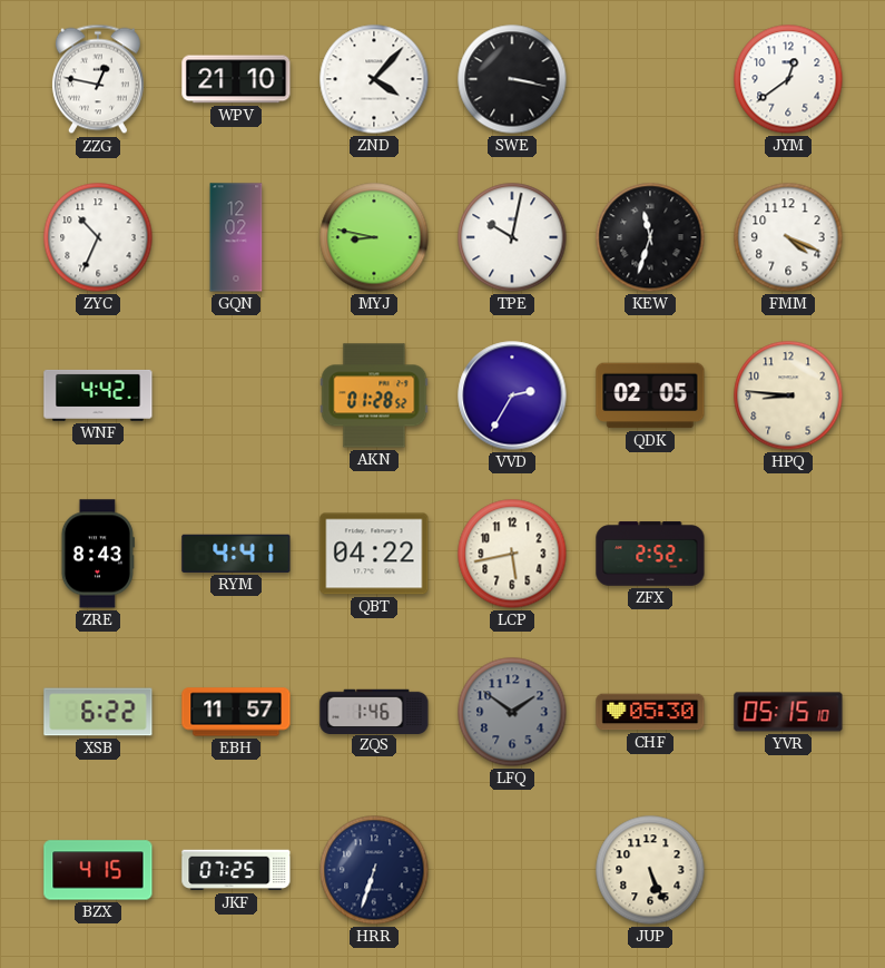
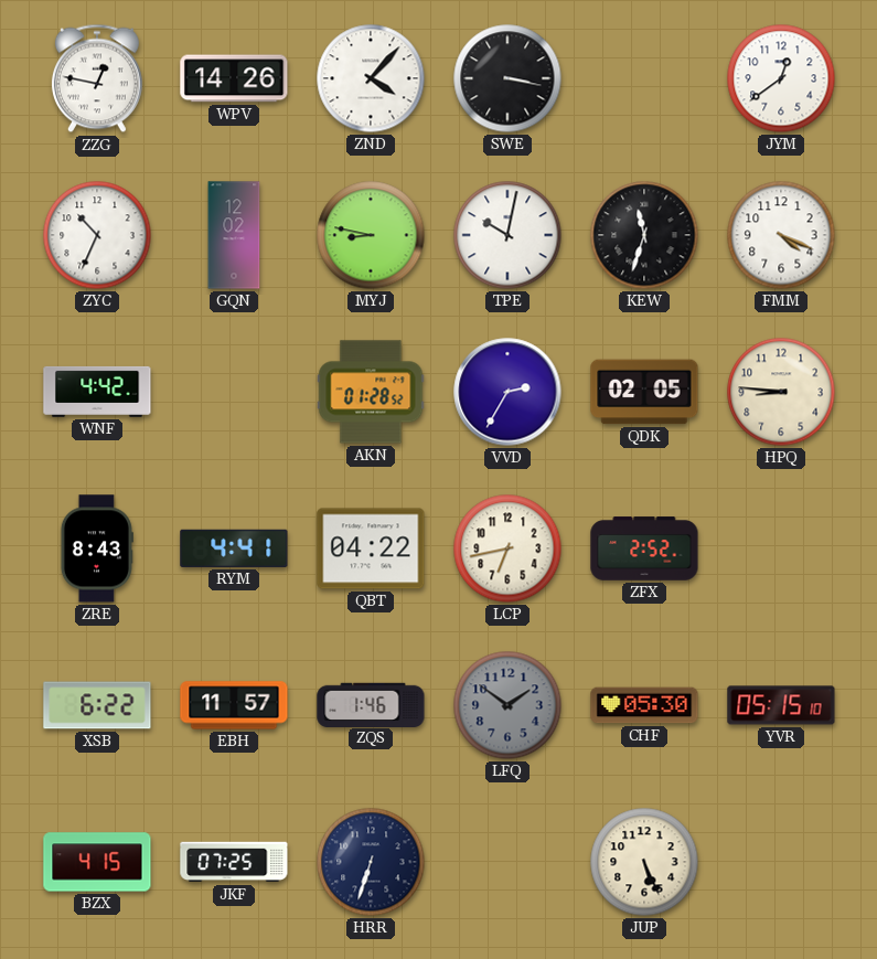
WPV: 21:10 -> 14:26
LCP: 5:43 -> 6:43
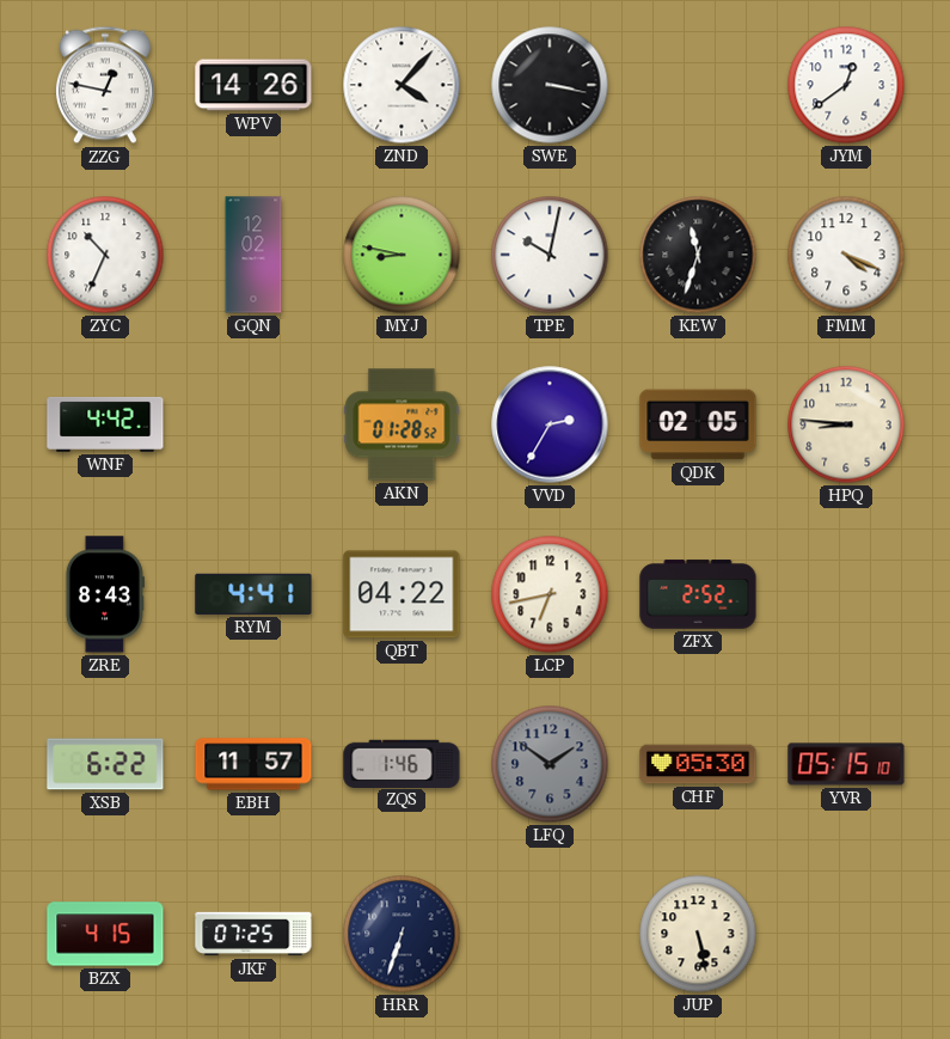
JUP: 5:26 -> 5:28
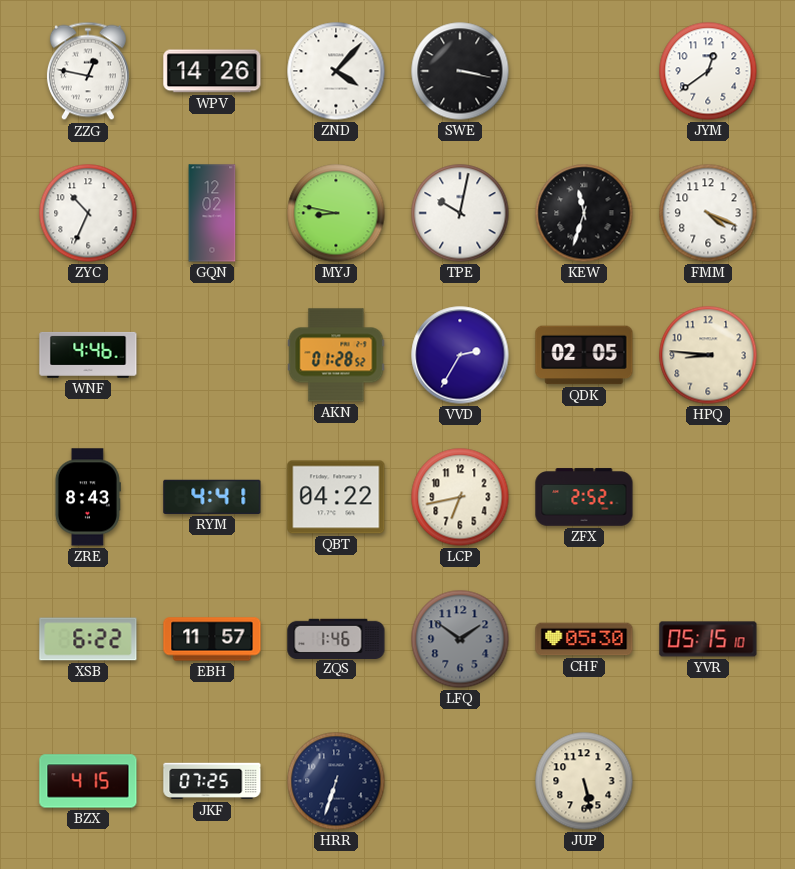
WNF: 4:42 -> 4:46
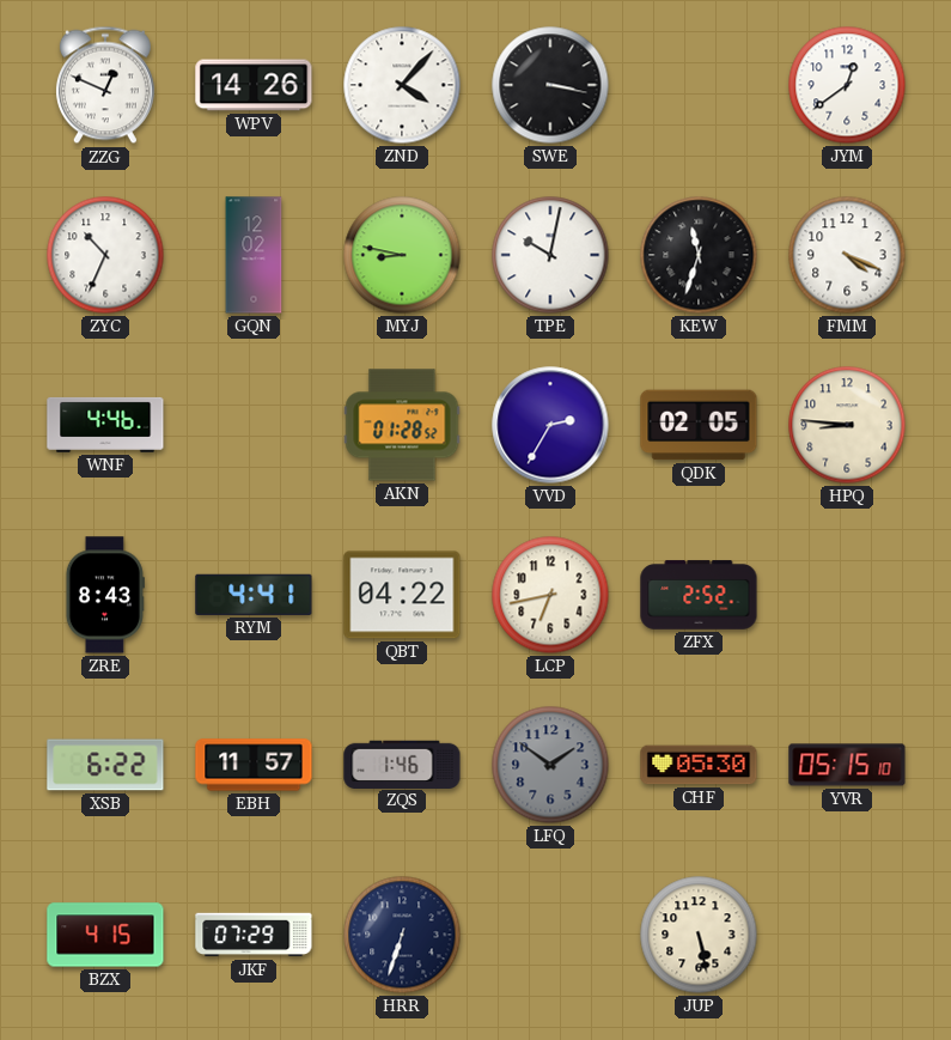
ZZG: 12:47 -> 12:49
JKF: 07:25 -> 07:29
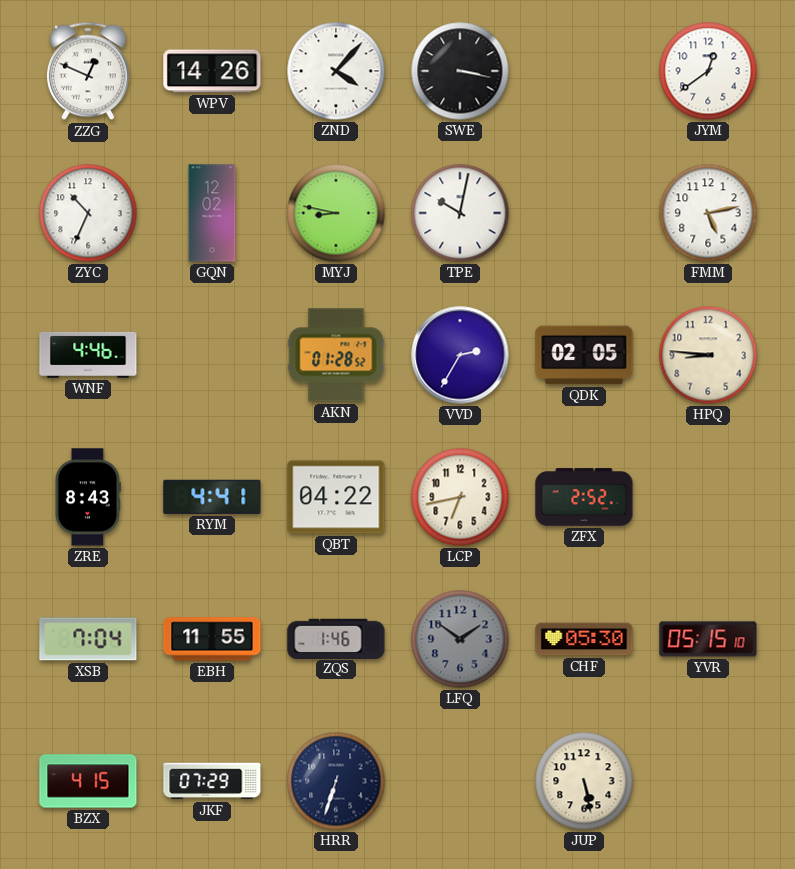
KEW: 11:33 -> none
FMM: 4:19 -> 5:13
XSB: 6:22 -> 7:04
EBH: 11:57 -> 11:55
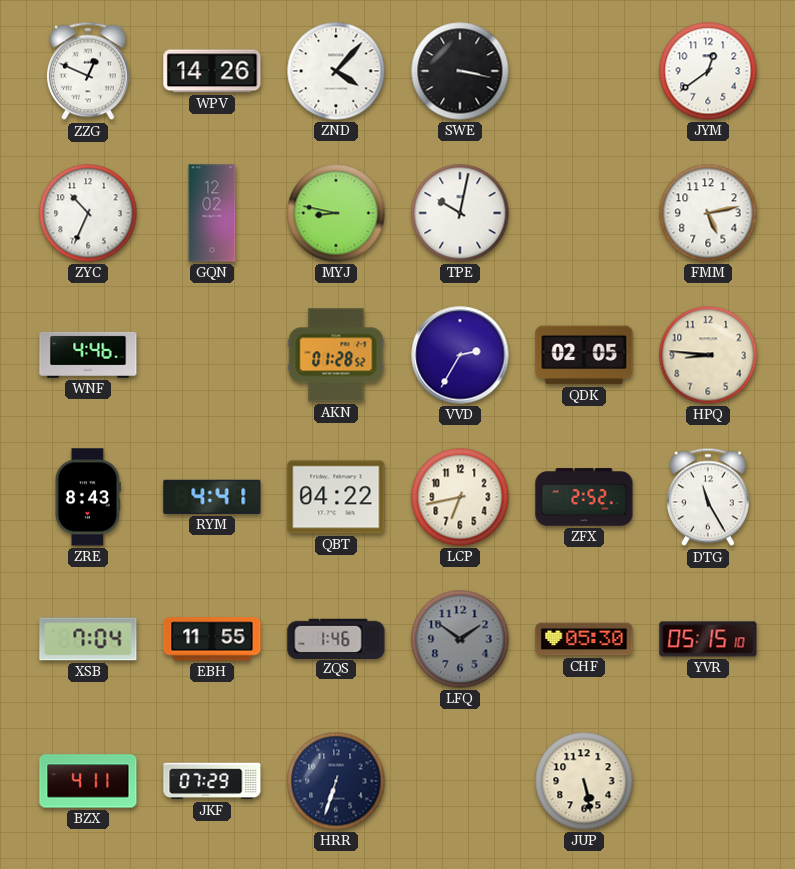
DTG: none -> 11:25
BZX: 4:15 -> 4:11
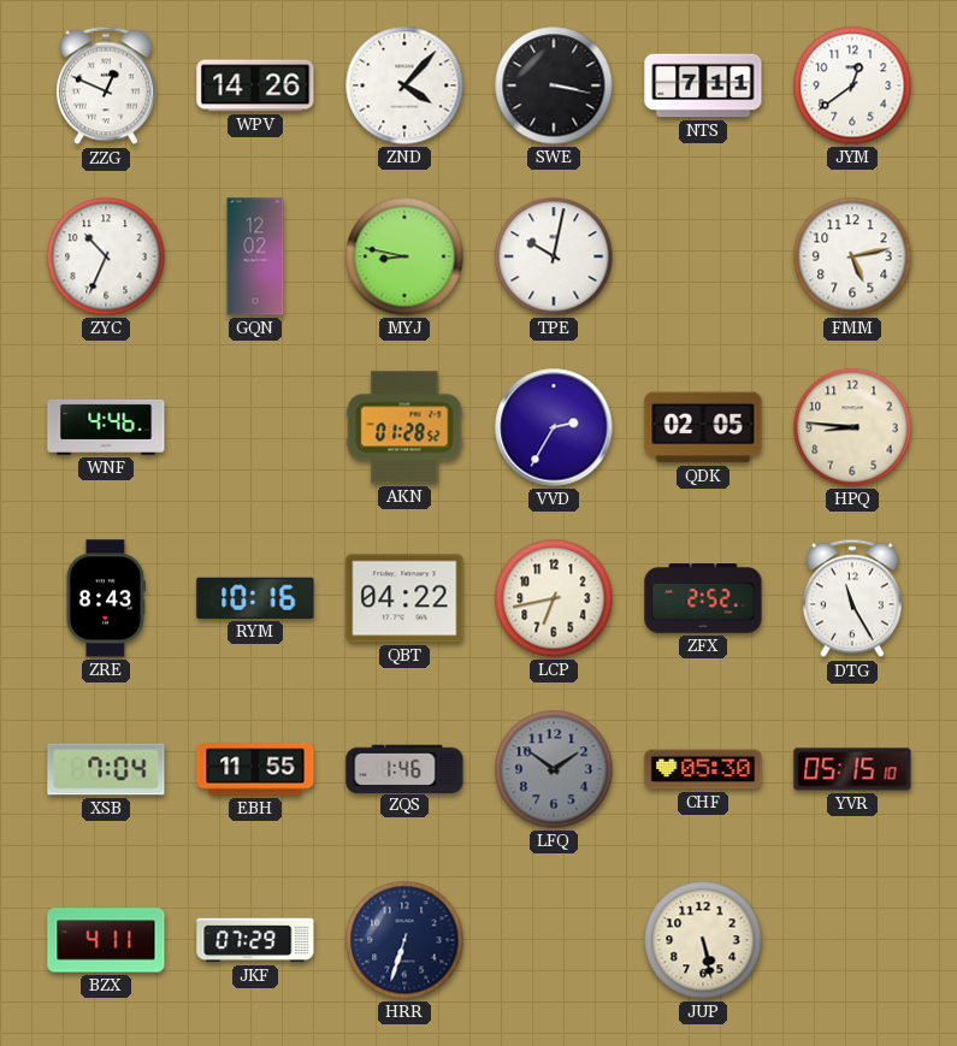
NTS: none -> 7:11
RYM: 4:41 -> 10:16
